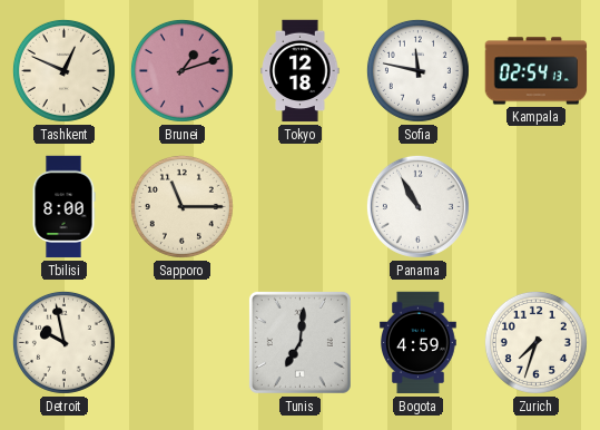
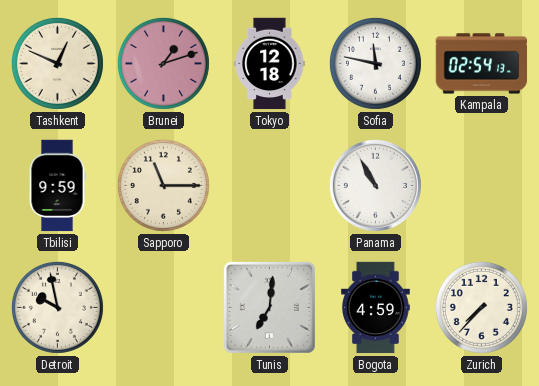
Tbilisi: 8:00 -> 9:59
Zurich: 7:33 -> 7:37
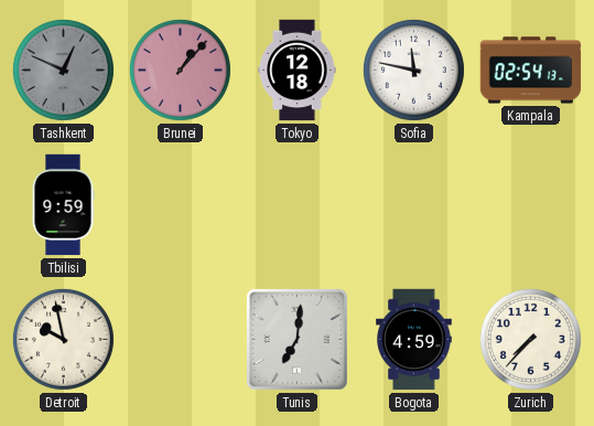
Tashkent dial: cream -> grey
Brunei: 1:12 -> 1:07
Sapporo: 11:15 -> none
Panama: 10:55 -> none
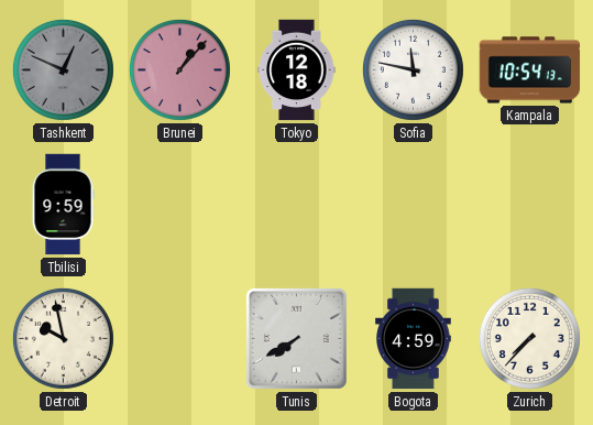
Kampala: 02:54 -> 10:54
Tunis: 7:01 -> 7:40
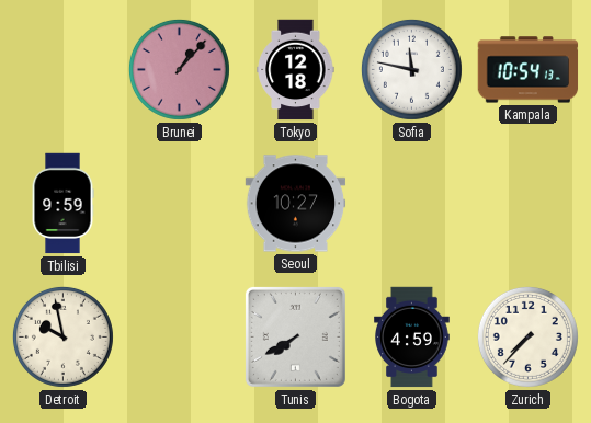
Tashkent: 12:49 -> none
Seoul: none -> 10:27
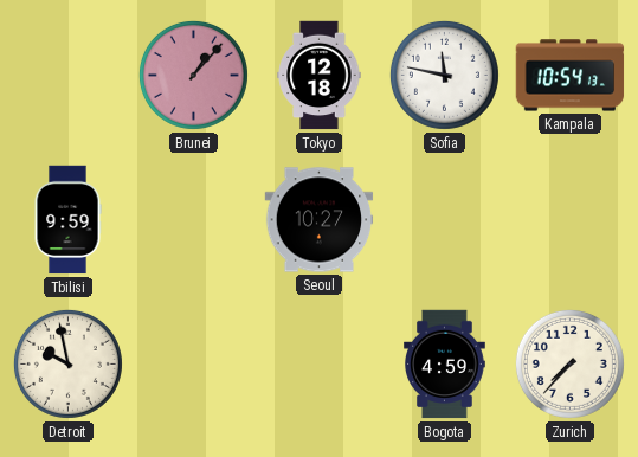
Tunis: 7:40 -> none
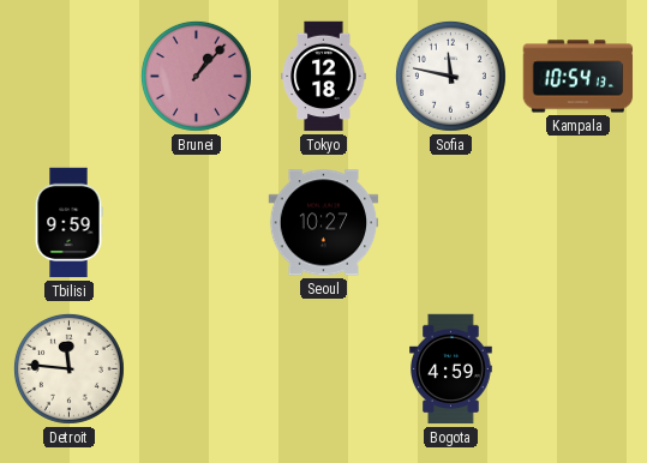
Detroit: 9:58 -> 11:46
Zurich: 7:37 -> none
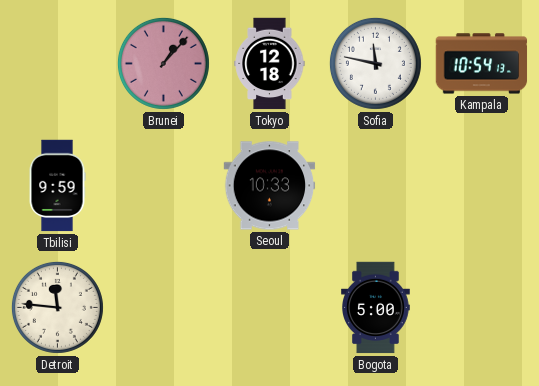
Seoul: 10:27 -> 10:33
Bogota: 4:59 -> 5:00
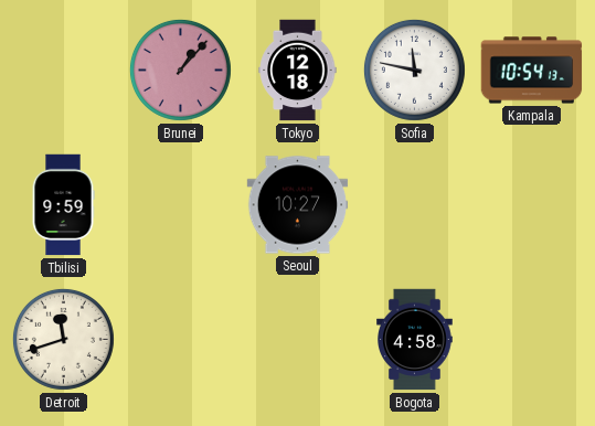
Seoul: 10:33 -> 10:27
Detroit: 11:46 -> 11:42
Bogota: 5:00 -> 4:58
